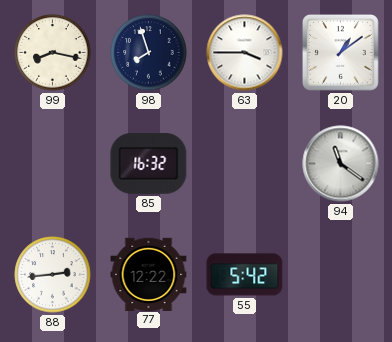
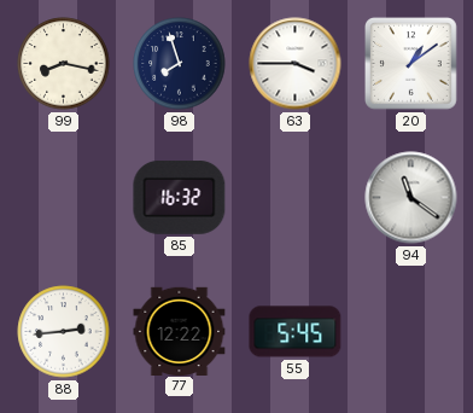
55: 5:42 -> 5:45
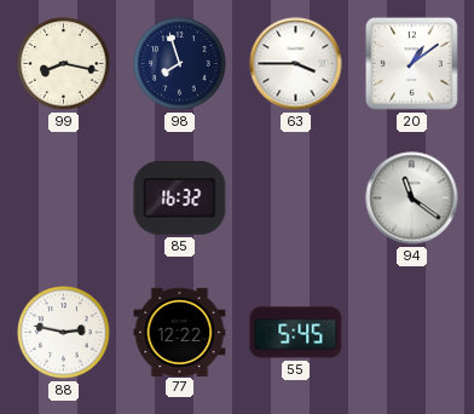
88: 2:44 -> 2:47
